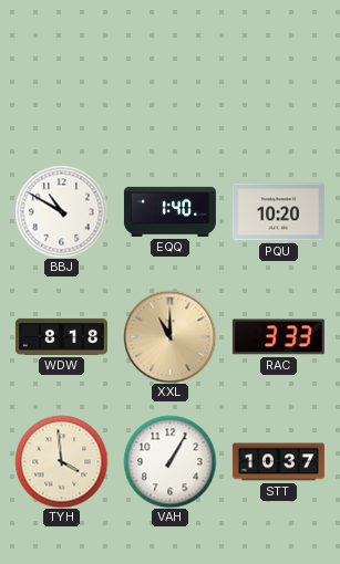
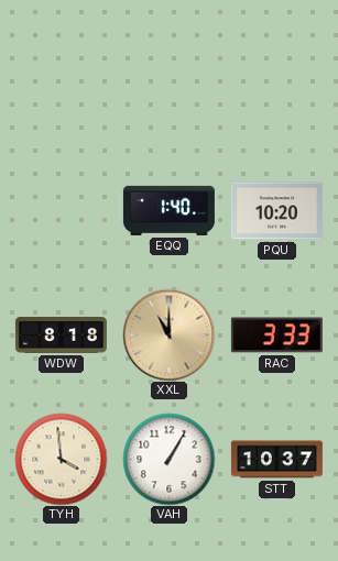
BBJ: 10:50 -> none
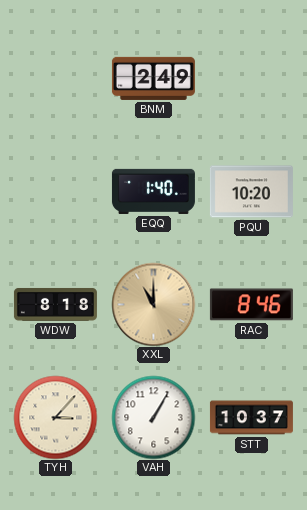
BNM: none -> 2:49
RAC: 3:33 -> 8:46
TYH: 3:59 -> 3:07
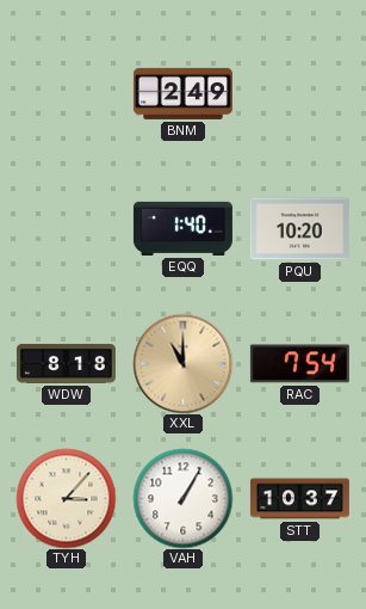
RAC: 8:46 -> 7:54
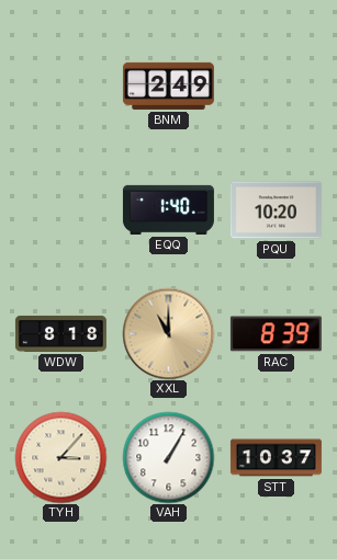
RAC: 7:54 -> 8:39
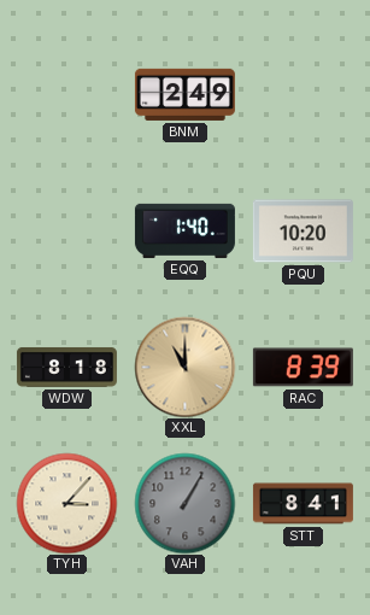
VAH dial: white -> grey
STT: 10:37 -> 8:41
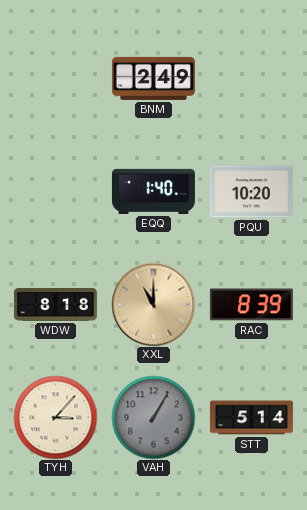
STT: 8:41 -> 5:14
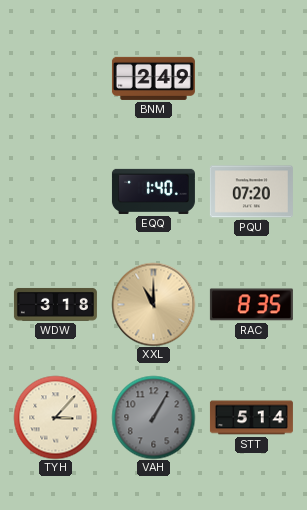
PQU: 10:20 -> 07:20
WDW: 8:18 -> 3:18
RAC: 8:39 -> 8:35
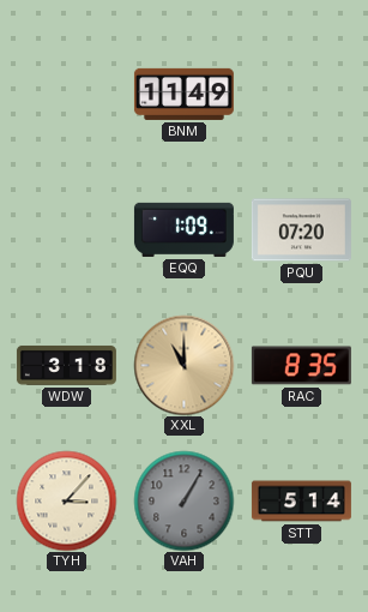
BNM: 2:49 -> 11:49
EQQ: 1:40 -> 1:09
